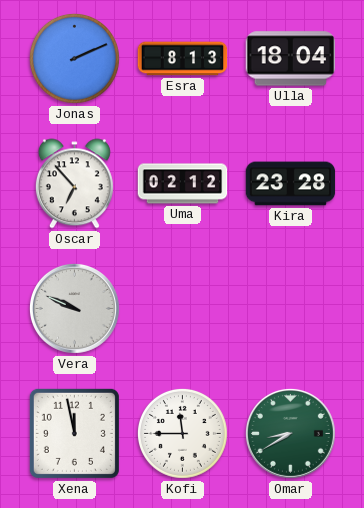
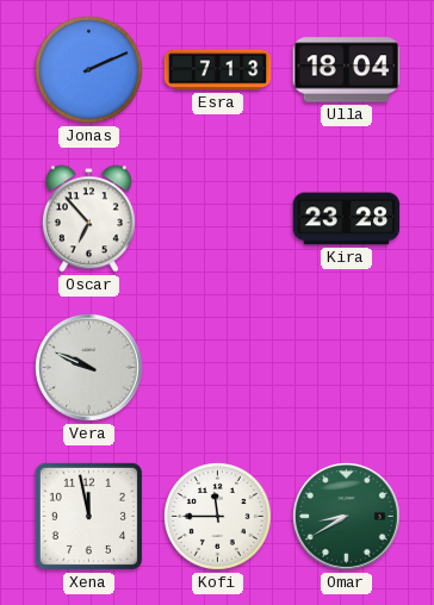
Esra: 8:13 -> 7:13
Uma: 02:12 -> none
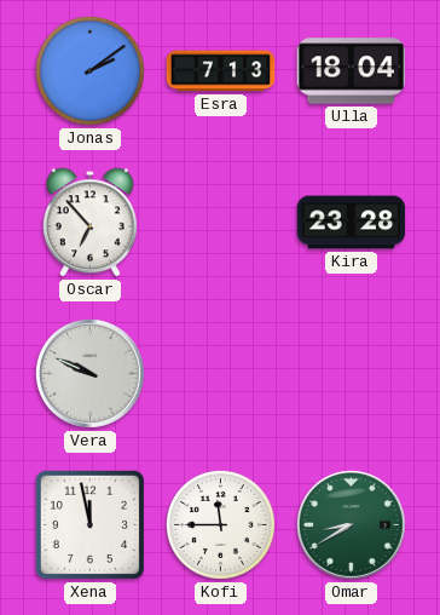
Jonas: 2:11 -> 2:09
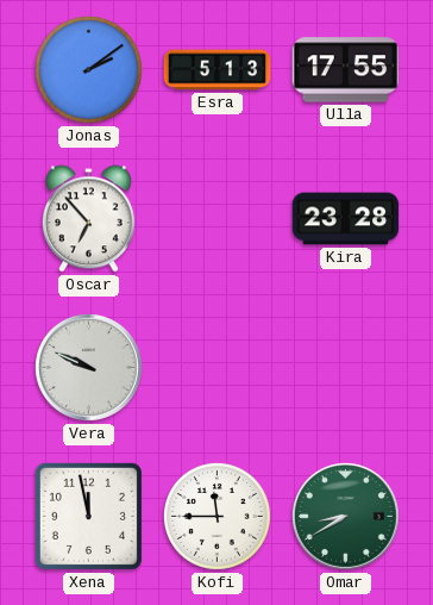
Esra: 7:13 -> 5:13
Ulla: 18:04 -> 17:55
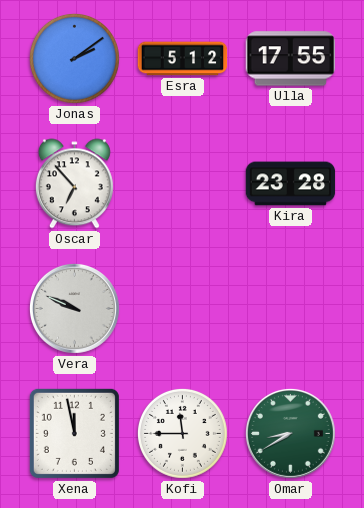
Esra: 5:13 -> 5:12
